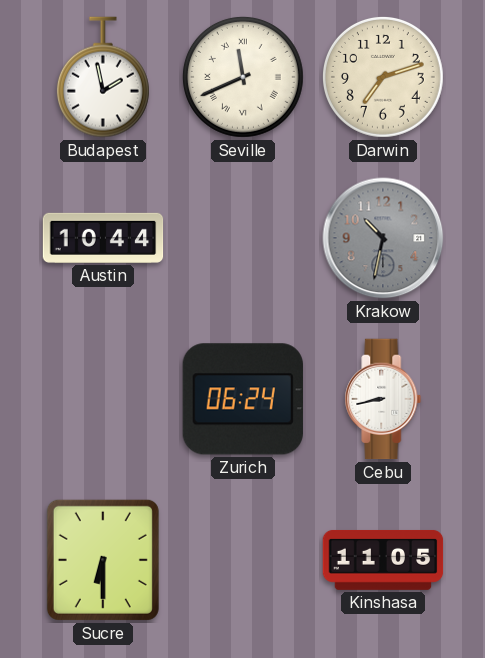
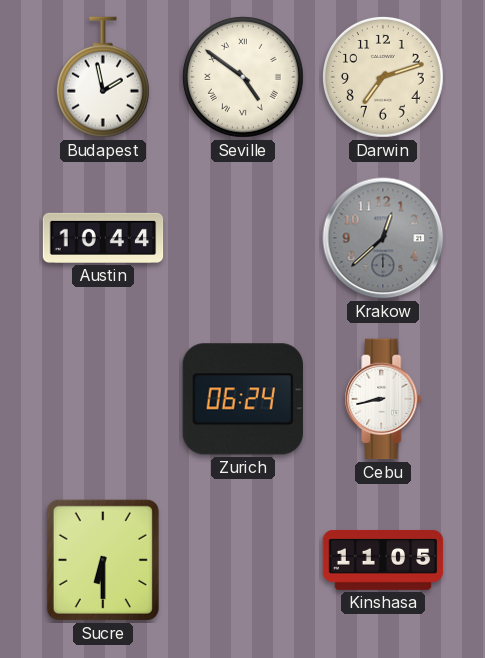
Seville: 11:41 -> 4:51
Krakow: 10:32 -> 12:38
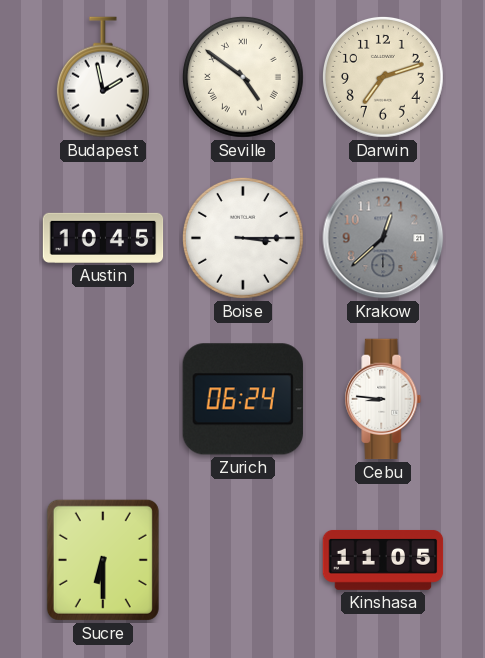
Austin: 10:44 -> 10:45
Boise: none -> 3:15
Cebu: 8:43 -> 8:46
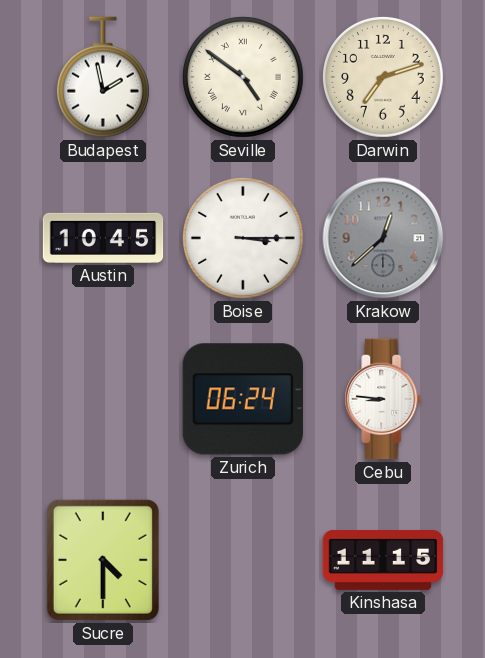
Sucre: 6:30 -> 4:30
Kinshasa: 11:05 -> 11:15
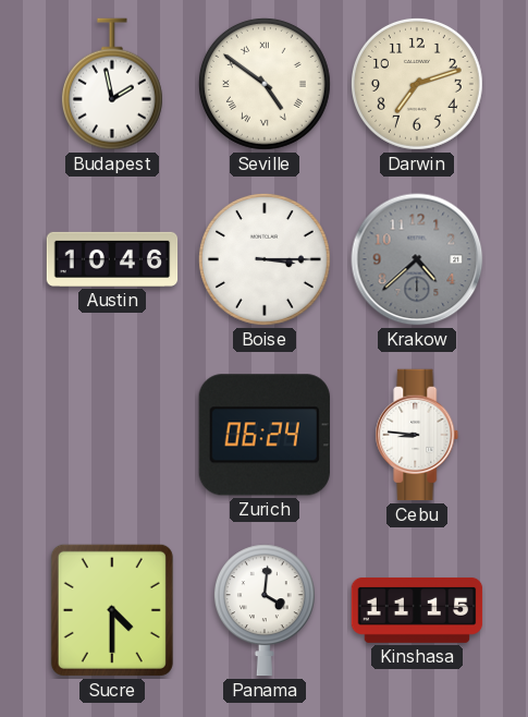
Austin: 10:45 -> 10:46
Krakow: 12:38 -> 4:38
Panama: none -> 4:01
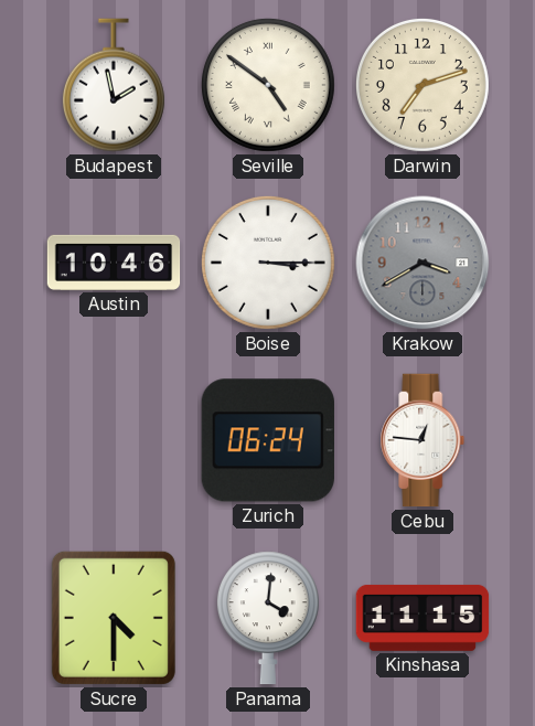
Krakow: 4:38 -> 3:40
Cebu: 8:46 -> 12:46
